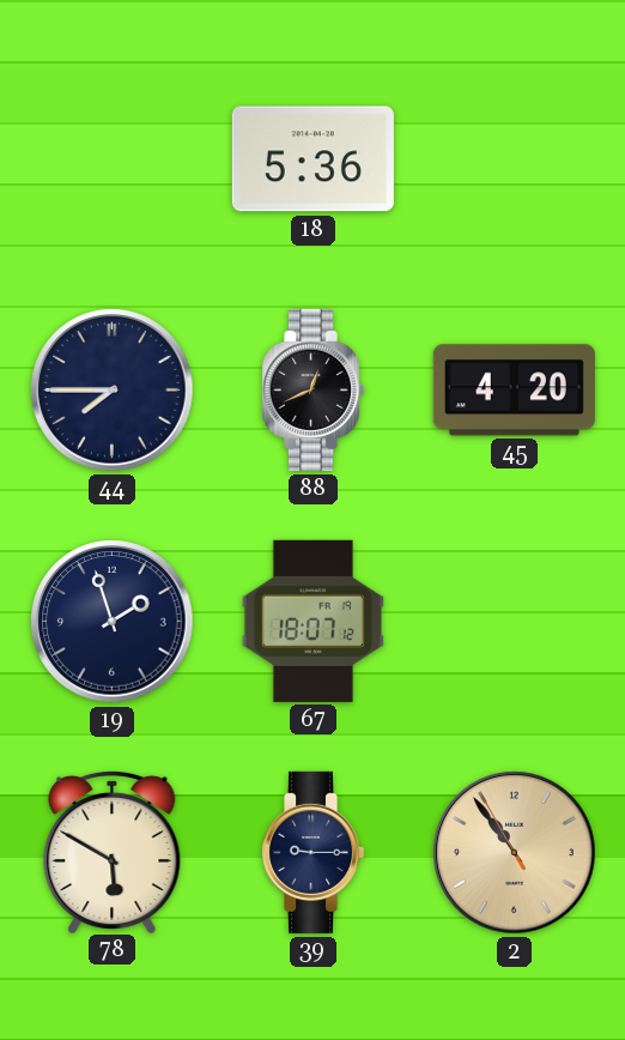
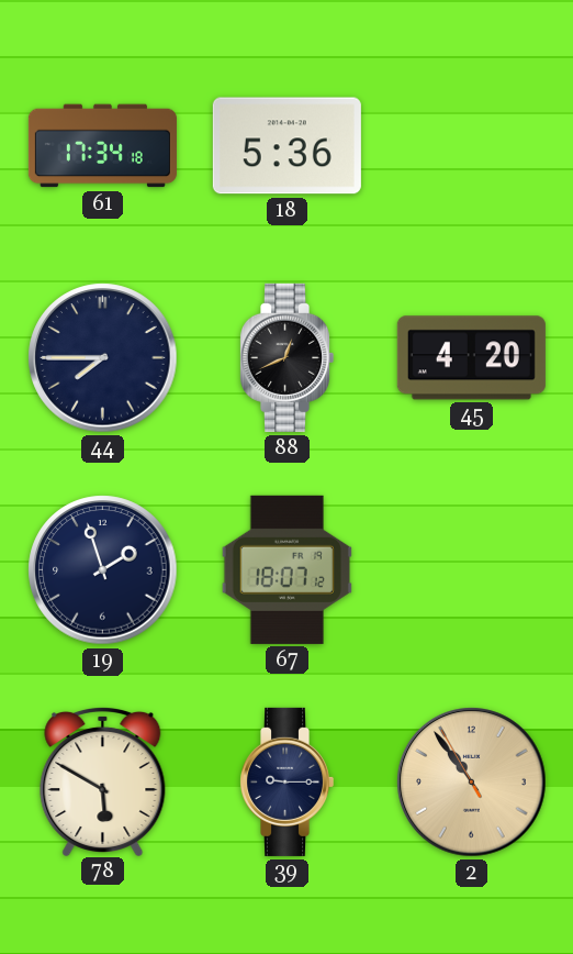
61: none -> 17:34
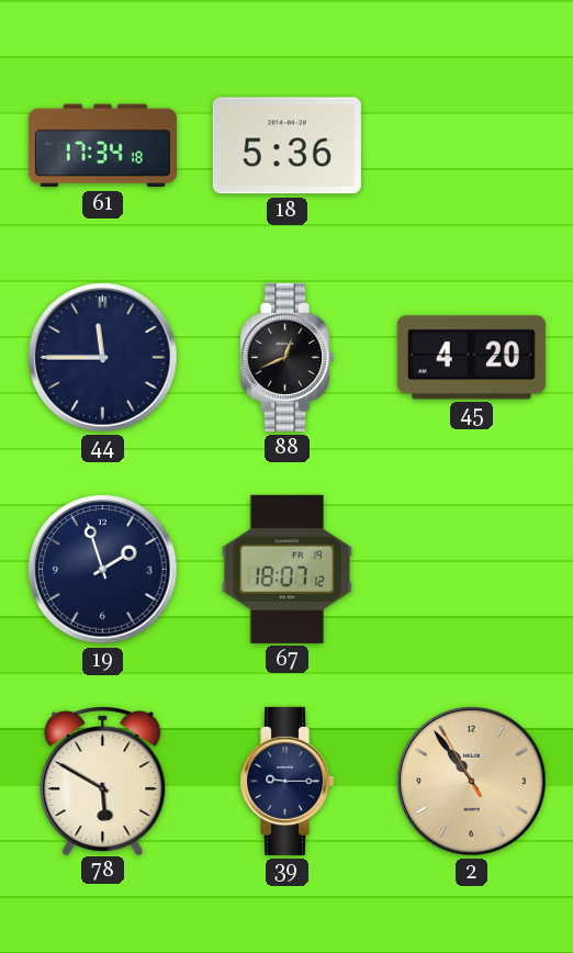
44: 7:45 -> 11:45
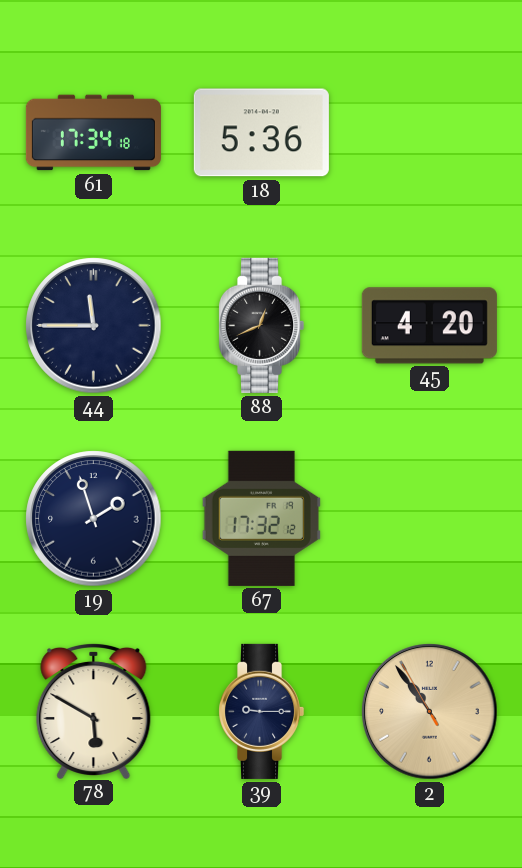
67: 18:07 -> 17:32
